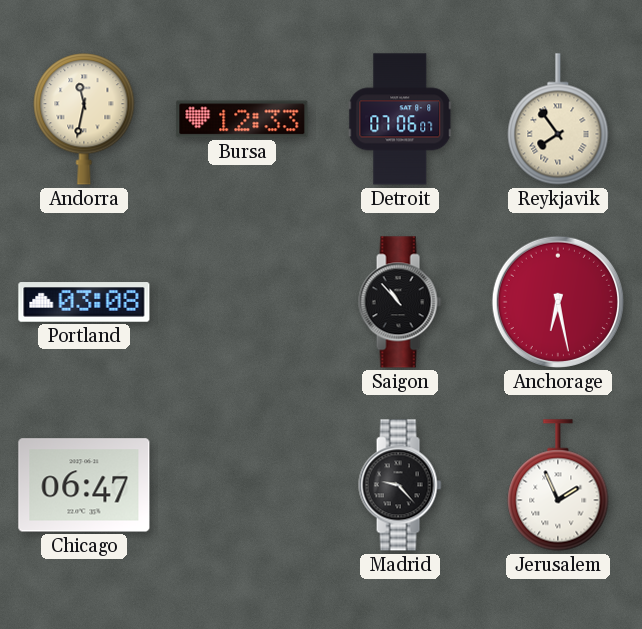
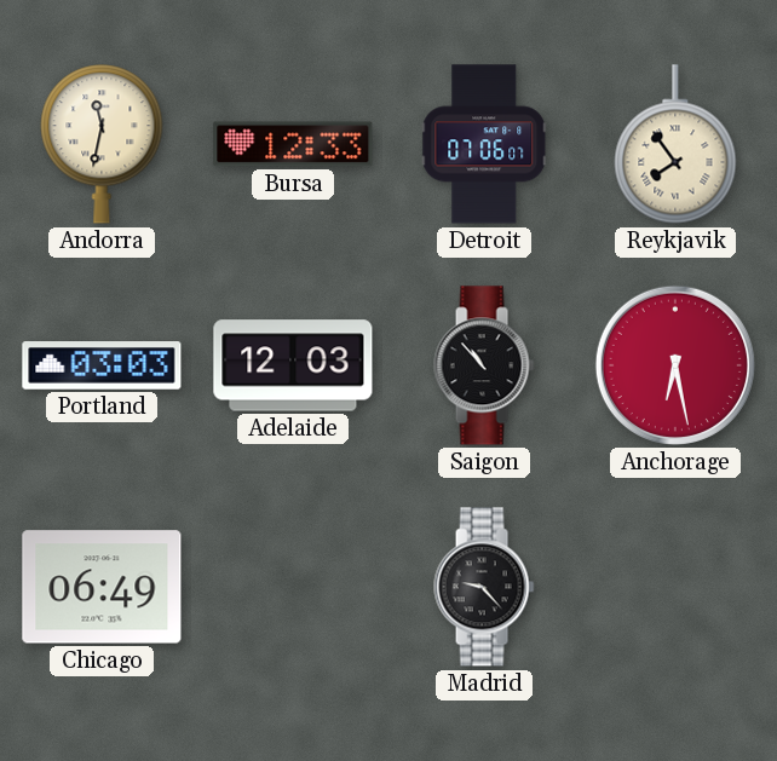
Portland: 03:08 -> 03:03
Adelaide: none -> 12:03
Chicago: 06:47 -> 06:49
Jerusalem: 1:56 -> none
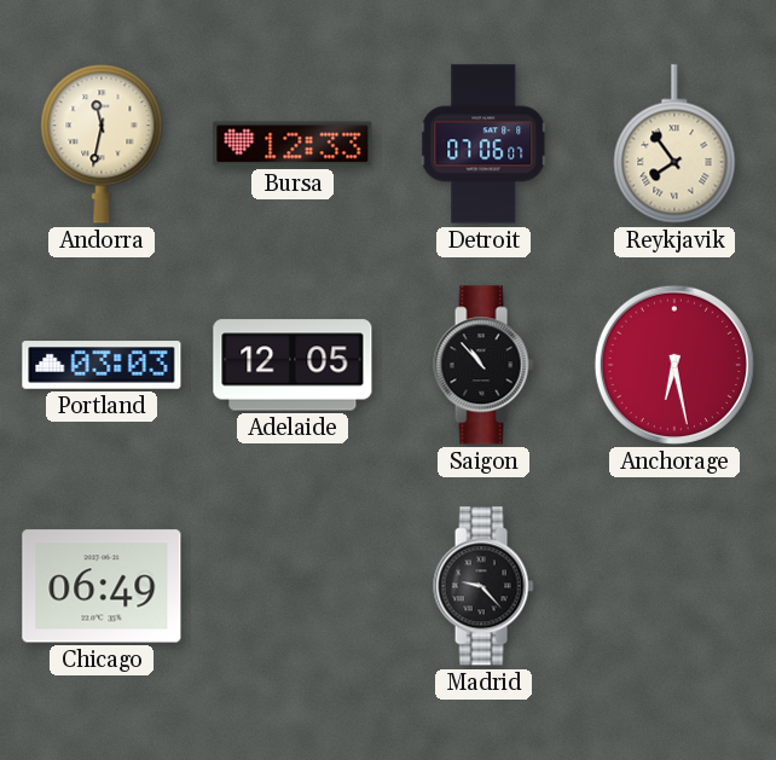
Adelaide: 12:03 -> 12:05
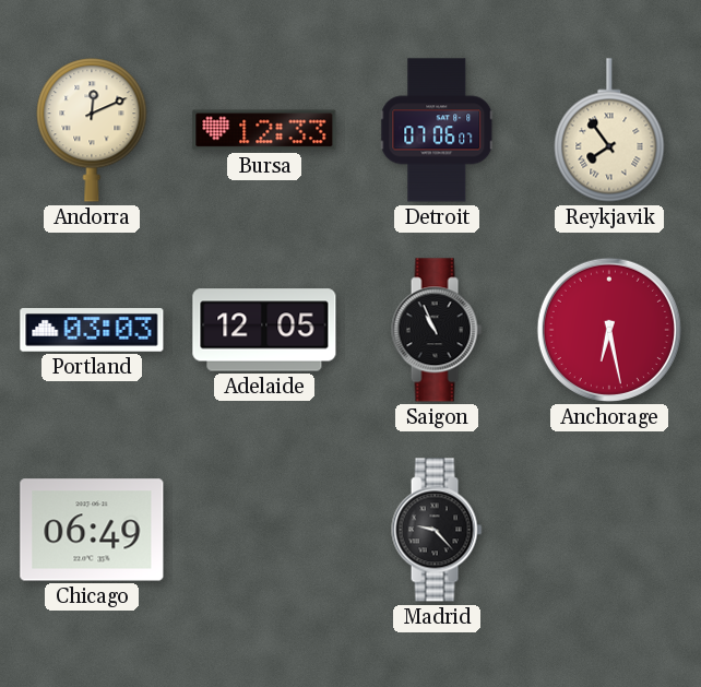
Andorra: 11:32 -> 12:11
Saigon: 10:53 -> 10:56
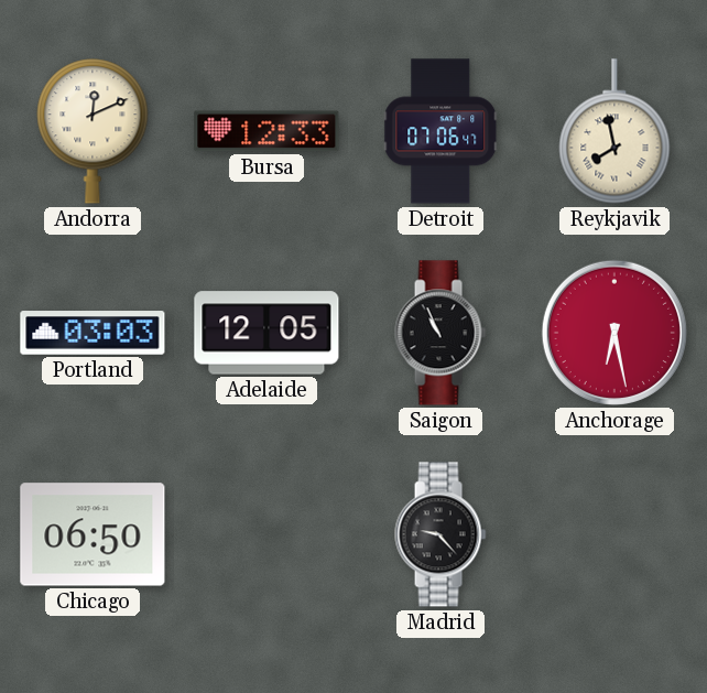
Detroit: 07:06:07 -> 07:06:47
Reykjavik: 7:54 -> 7:58
Chicago: 06:49 -> 06:50
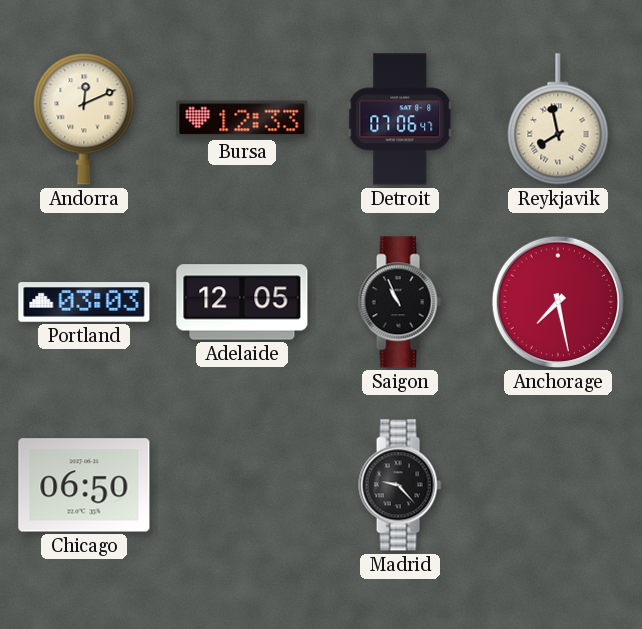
Anchorage: 6:28 -> 7:28
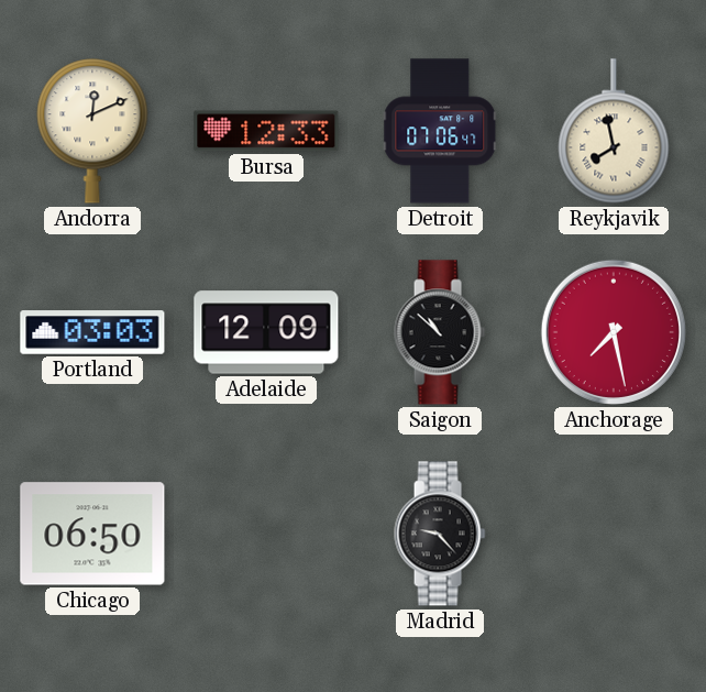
Adelaide: 12:05 -> 12:09
Saigon: 10:56 -> 10:52
